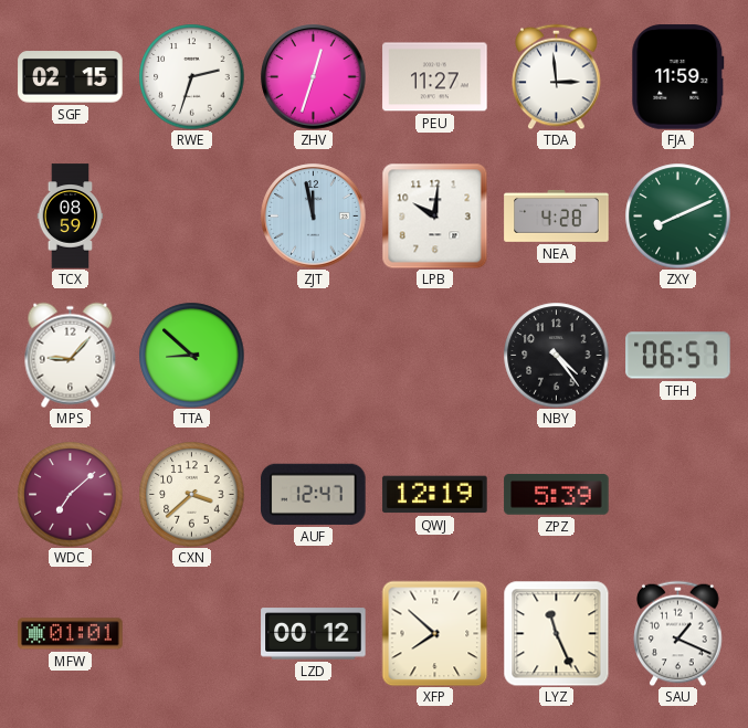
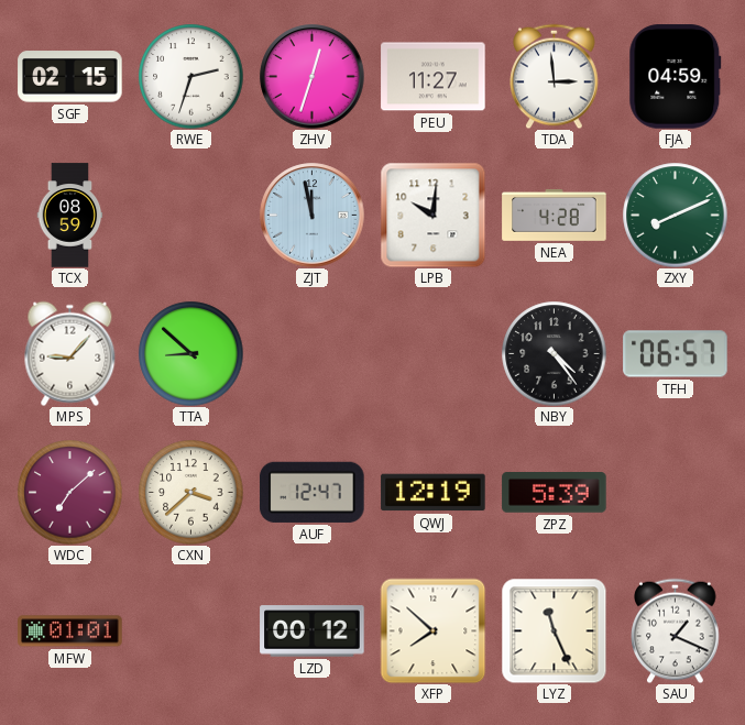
FJA: 11:59 -> 04:59
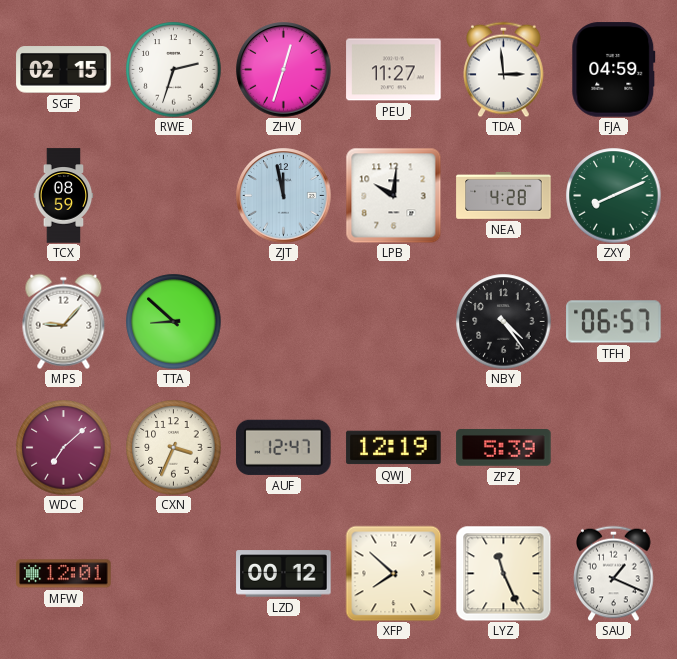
CXN: 3:38 -> 3:34
MFW: 01:01 -> 12:01
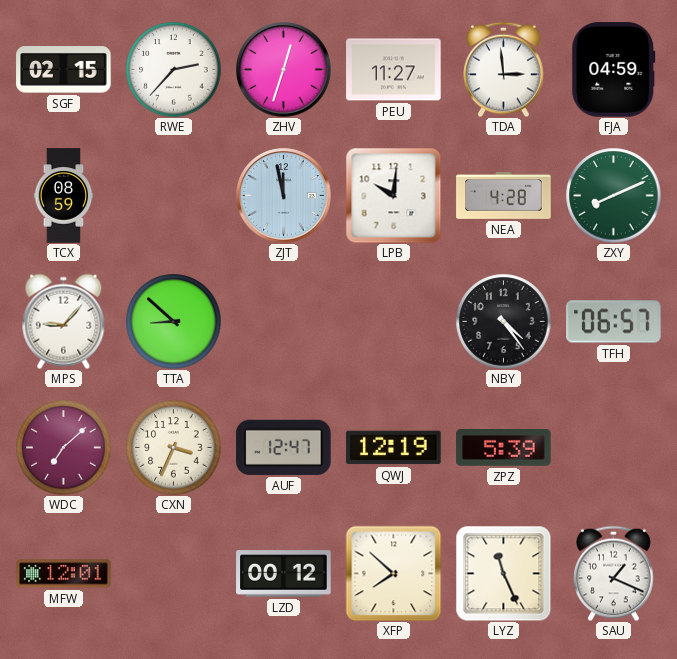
RWE: 2:33 -> 2:37
